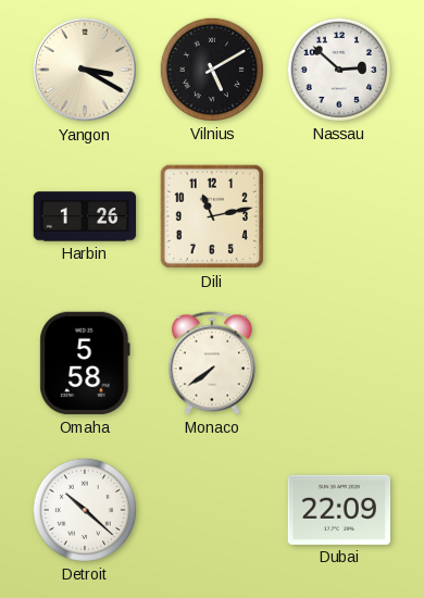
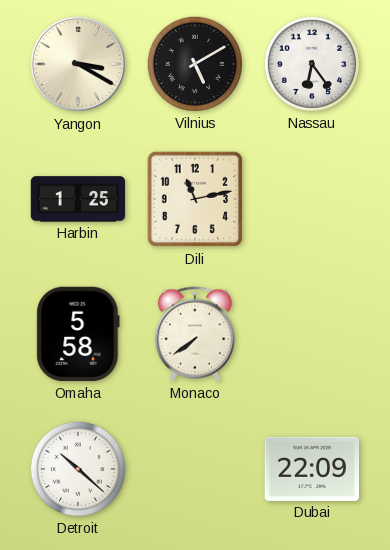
Nassau: 2:52 -> 6:24
Harbin: 1:26 -> 1:25
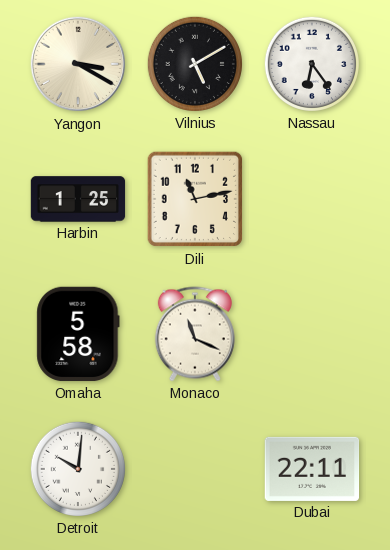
Monaco: 7:39 -> 11:19
Detroit: 10:22 -> 10:01
Dubai: 22:09 -> 22:11
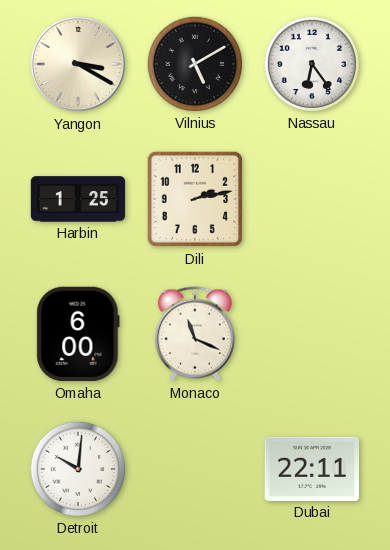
Dili: 11:13 -> 2:13
Omaha: 5:58 -> 6:00
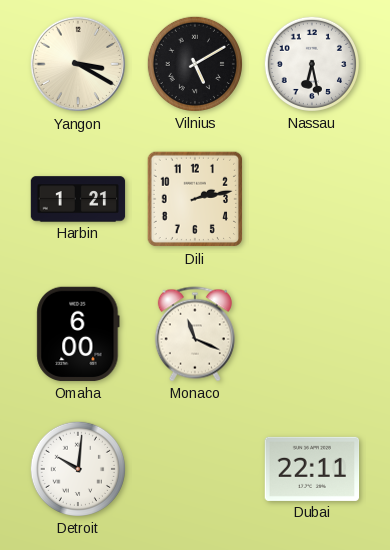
Nassau: 6:24 -> 6:28
Harbin: 1:25 -> 1:21
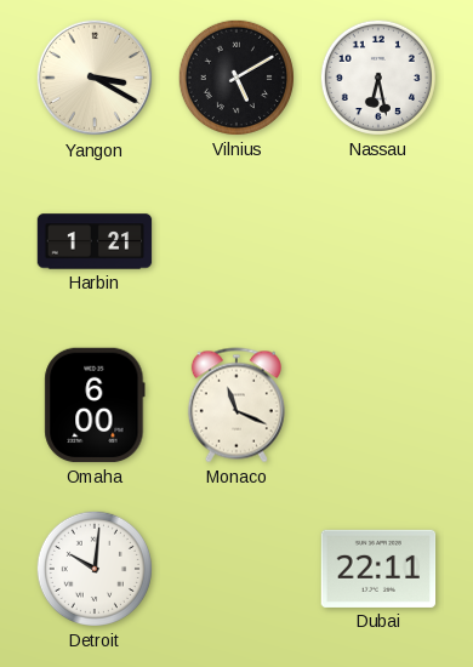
Dili: 2:13 -> none
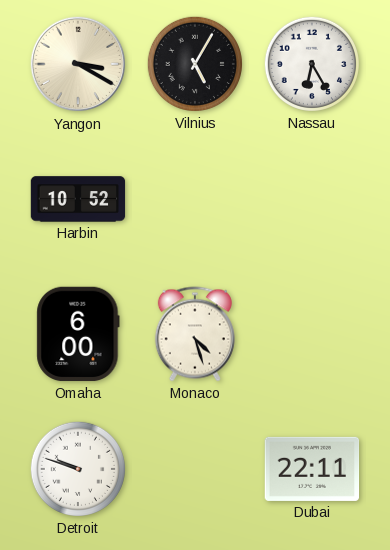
Vilnius: 5:10 -> 5:05
Nassau: 6:28 -> 6:25
Harbin: 1:21 -> 10:52
Monaco: 11:19 -> 4:27
Detroit: 10:01 -> 9:48
